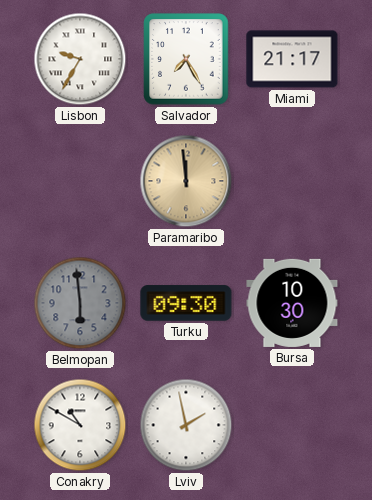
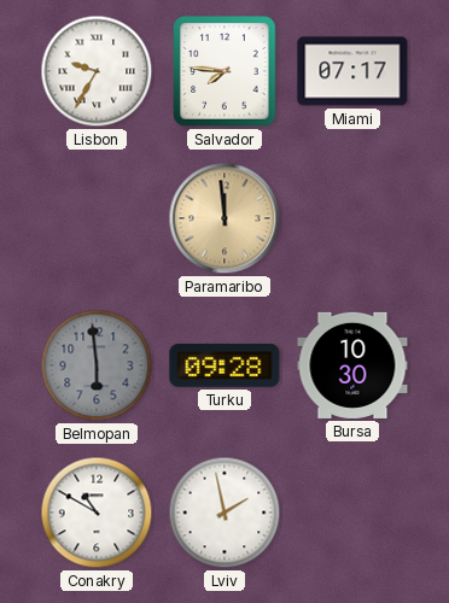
Salvador: 7:25 -> 7:46
Miami: 21:17 -> 07:17
Turku: 09:30 -> 09:28
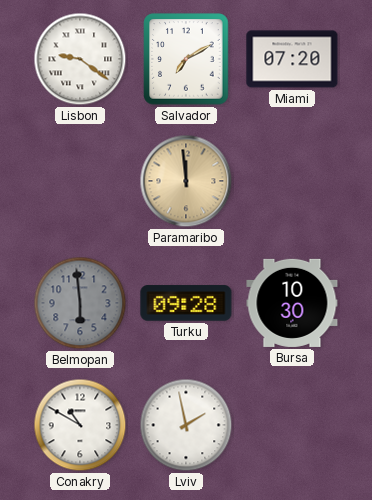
Lisbon: 9:35 -> 9:21
Salvador: 7:46 -> 7:10
Miami: 07:17 -> 07:20
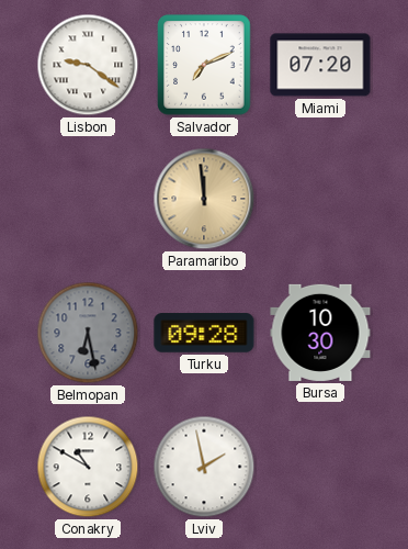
Salvador: 7:10 -> 7:11
Belmopan: 5:59 -> 6:28
